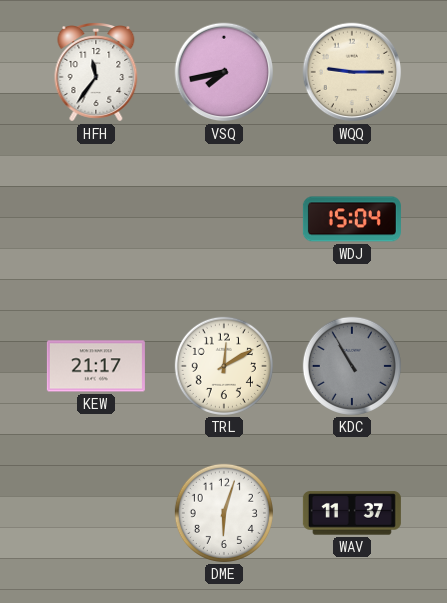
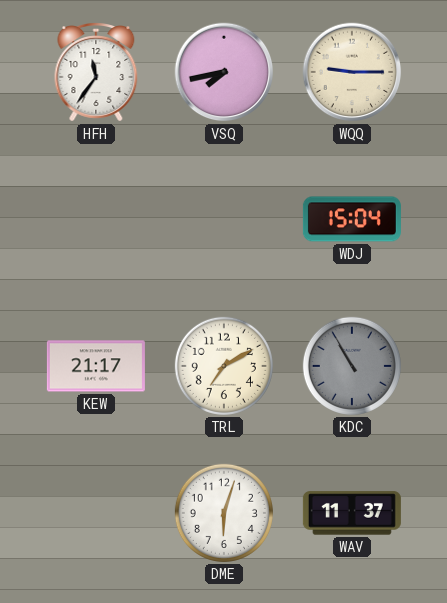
TRL: 12:10 -> 7:10
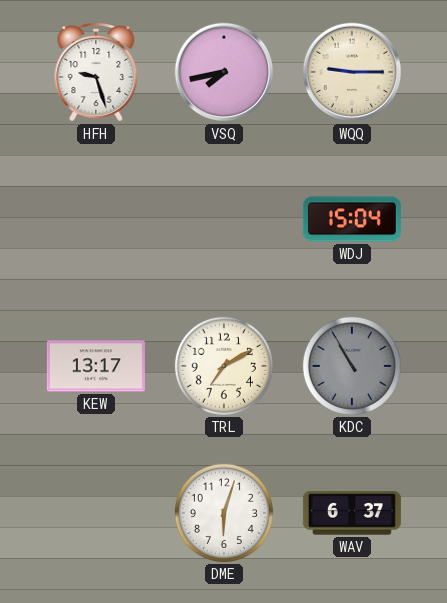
HFH: 11:36 -> 9:27
KEW: 21:17 -> 13:17
WAV: 11:37 -> 6:37
